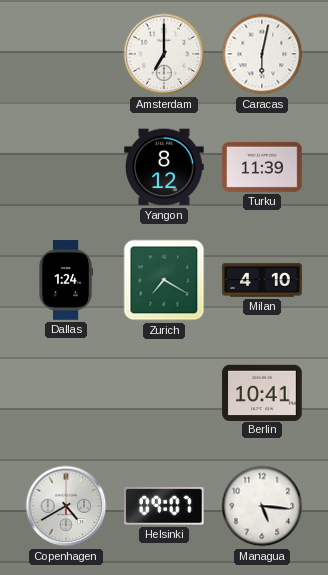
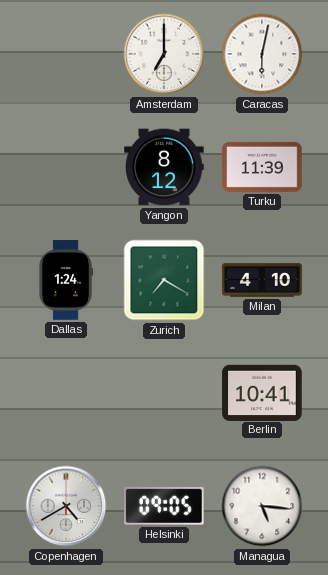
Helsinki: 09:07 -> 09:05
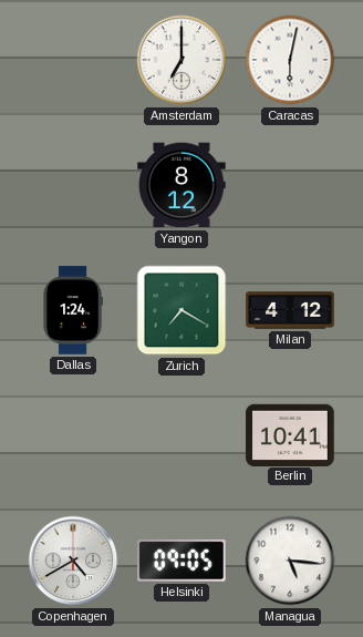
Turku: 11:39 -> none
Milan: 4:10 -> 4:12
